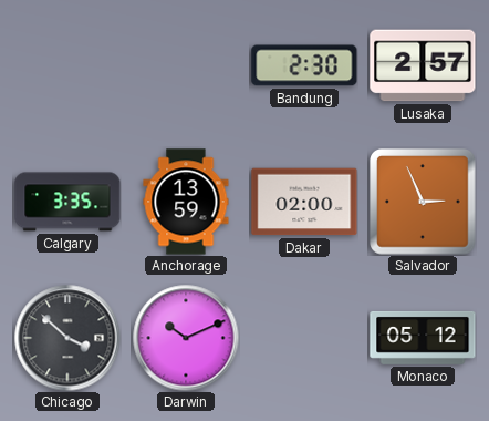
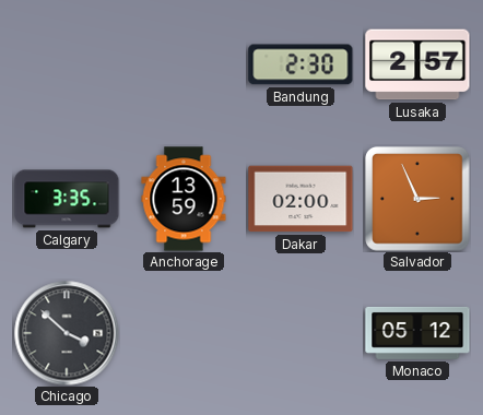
Darwin: 10:11 -> none
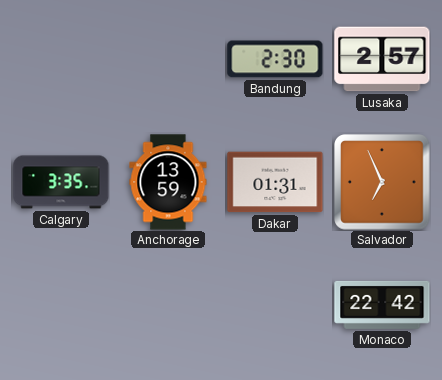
Dakar: 02:00 -> 01:31
Salvador: 2:56 -> 6:56
Chicago: 3:52 -> none
Monaco: 05:12 -> 22:42
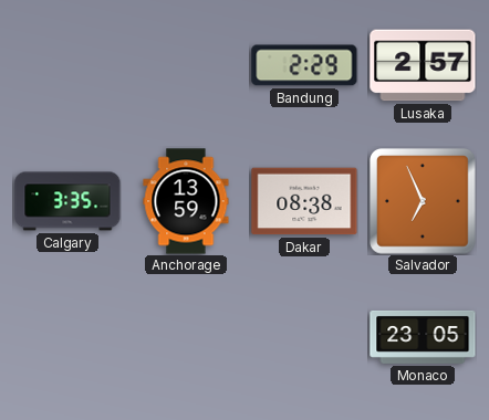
Bandung: 2:30 -> 2:29
Dakar: 01:31 -> 08:38
Monaco: 22:42 -> 23:05
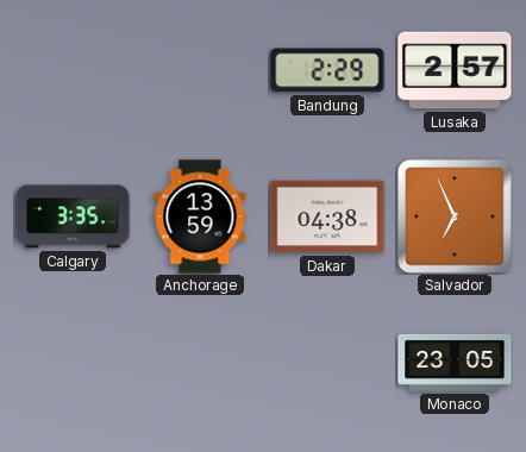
Dakar: 08:38 -> 04:38
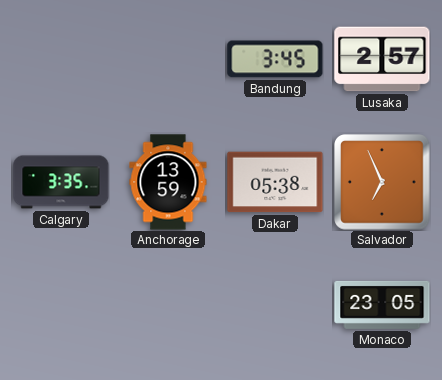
Bandung: 2:29 -> 3:45
Dakar: 04:38 -> 05:38
